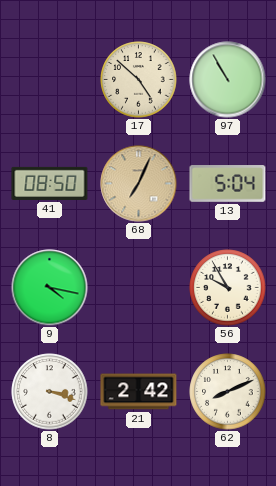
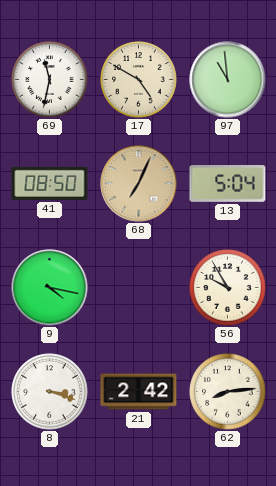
69: none -> 11:32
17: 4:52 -> 4:50
97: 10:55 -> 10:59
62: 8:11 -> 8:14
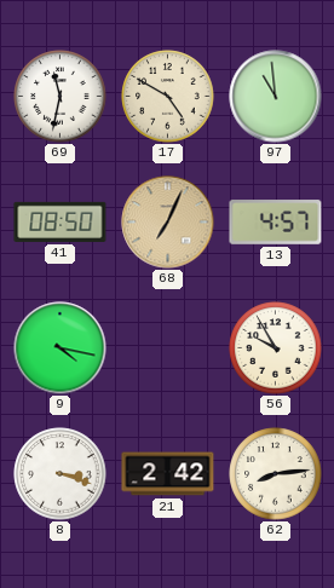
13: 5:04 -> 4:57
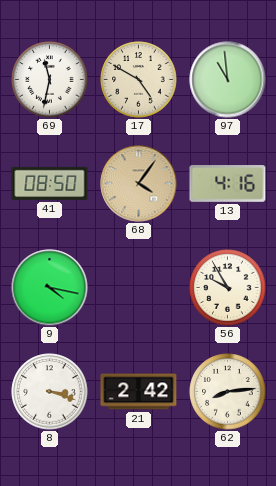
68: 7:04 -> 4:06
13: 4:57 -> 4:16
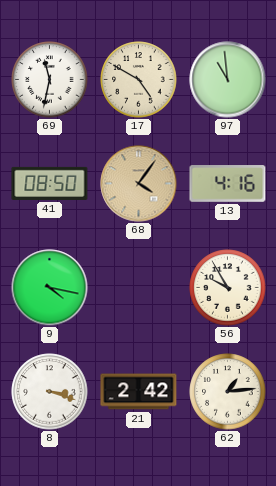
62: 8:14 -> 1:14
